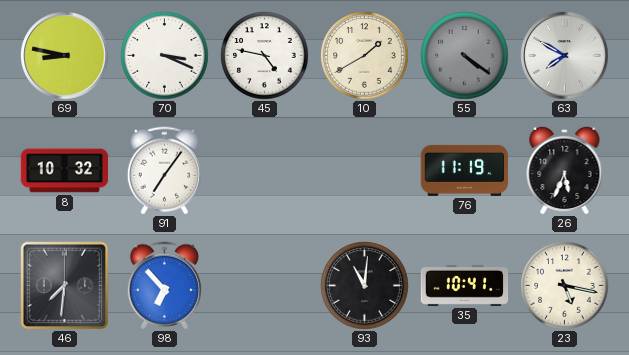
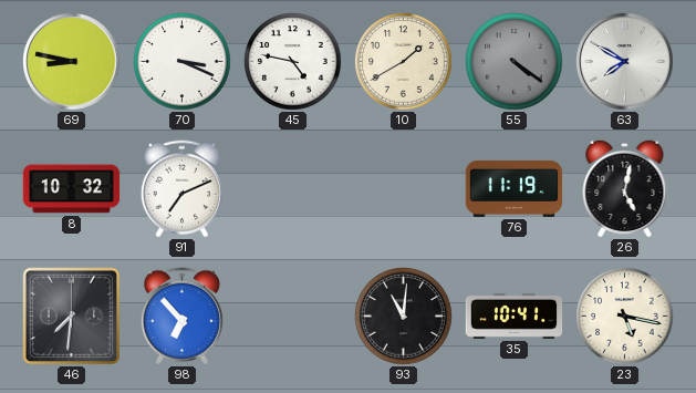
91: 7:06 -> 7:11
26: 5:34 -> 5:02
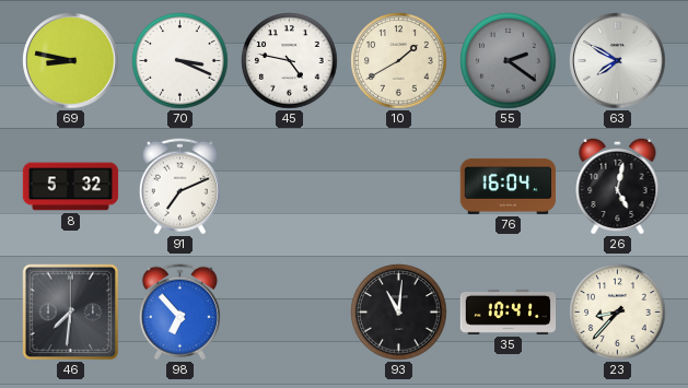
55: 4:21 -> 2:21
8: 10:32 -> 5:32
76: 11:19 -> 16:04
23: 5:17 -> 8:37
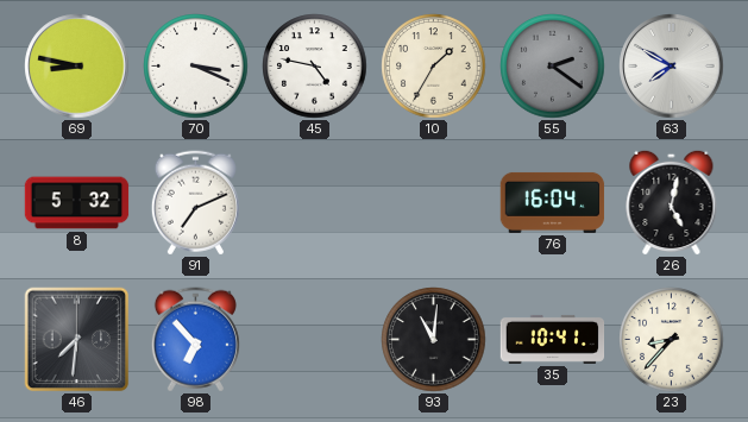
10: 1:40 -> 1:35
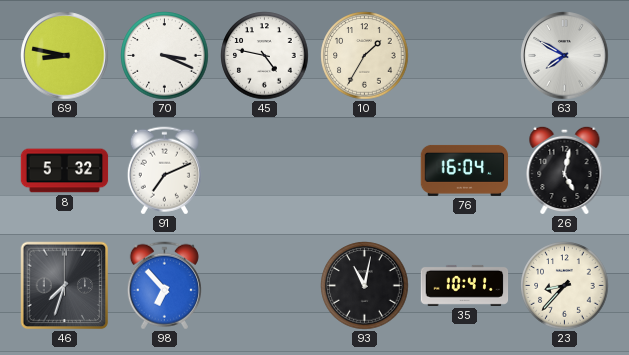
55: 2:21 -> none
46: 7:31 -> 7:33
93: 11:01 -> 11:02
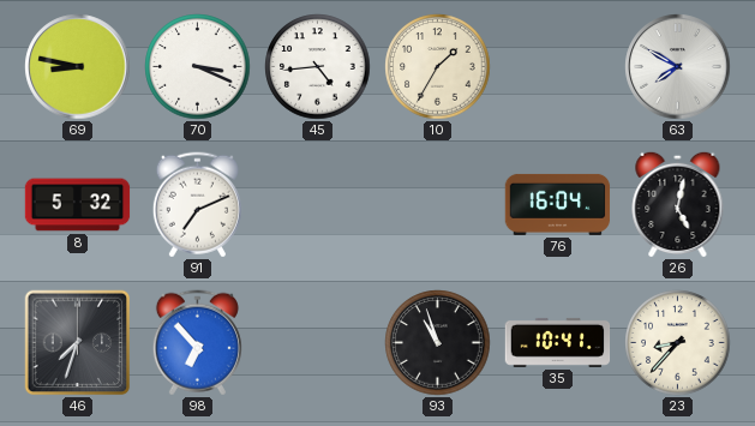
45: 4:47 -> 4:44
93: 11:02 -> 10:57
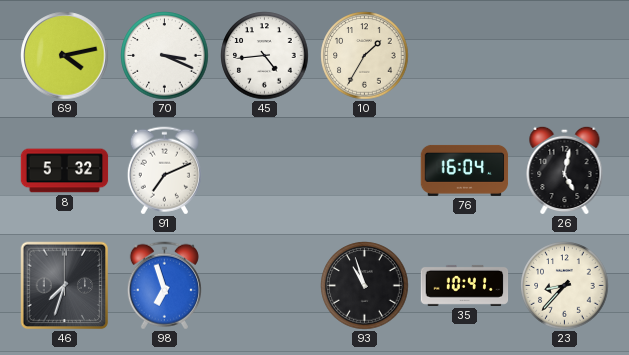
69: 8:47 -> 4:13
63: 7:50 -> none
98: 6:53 -> 6:57
